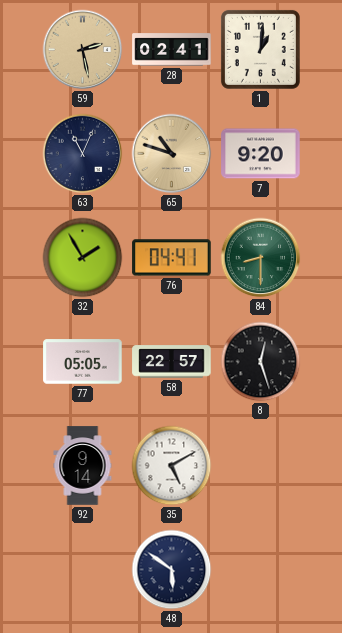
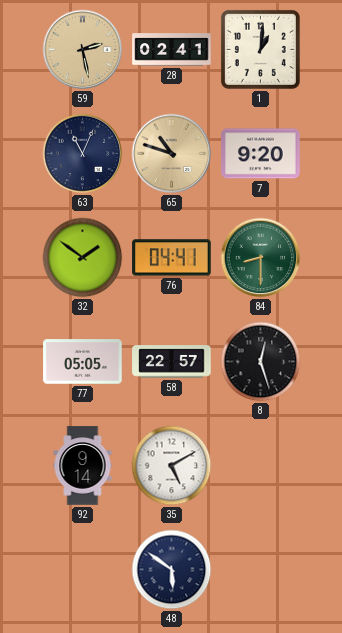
32: 1:55 -> 1:51
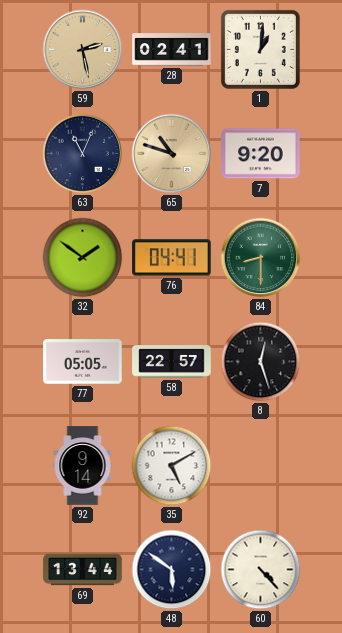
69: none -> 13:44
60: none -> 4:23
